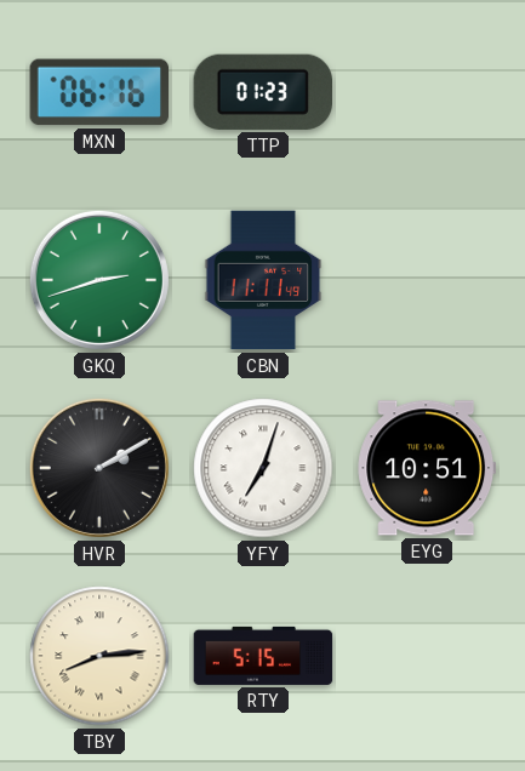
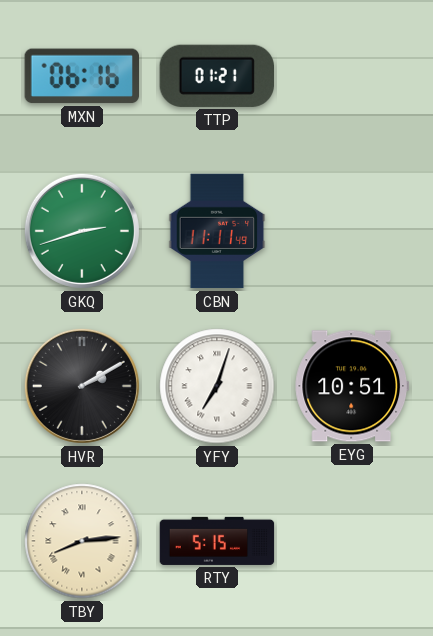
TTP: 01:23 -> 01:21
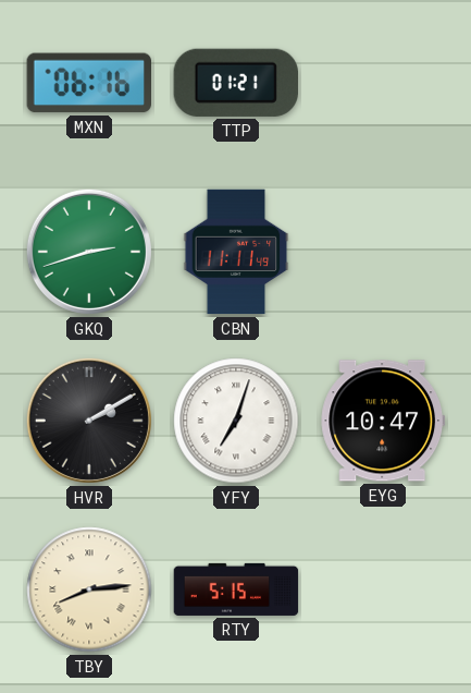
EYG: 10:51 -> 10:47
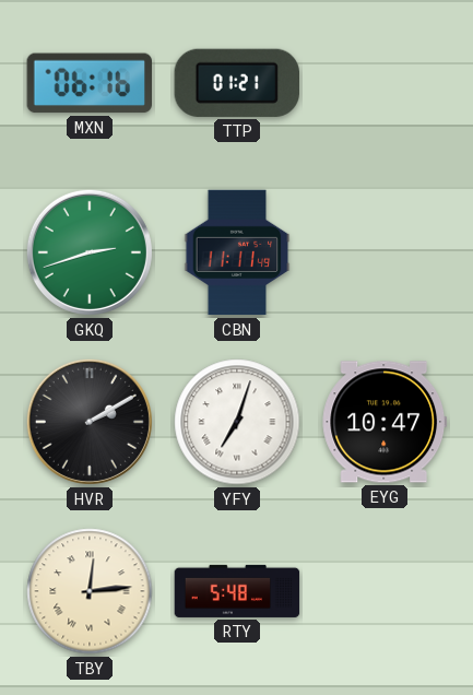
TBY: 8:14 -> 12:14
RTY: 5:15 -> 5:48
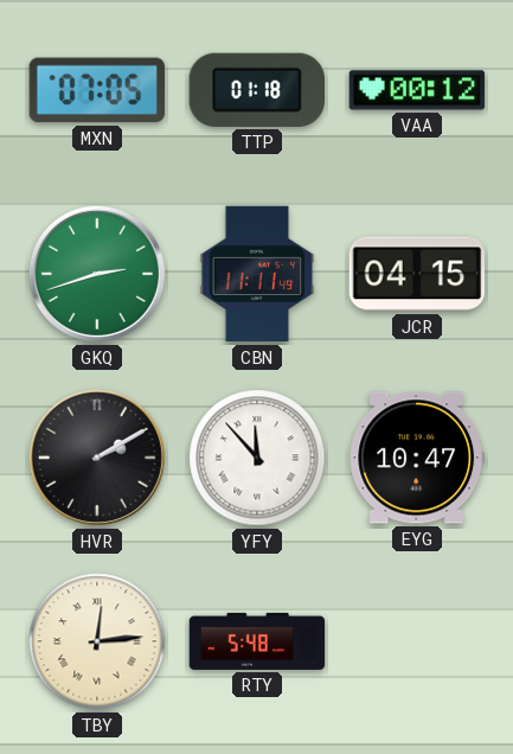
MXN: 06:16 -> 07:05
TTP: 01:21 -> 01:18
VAA: none -> 00:12
JCR: none -> 04:15
YFY: 7:03 -> 11:53
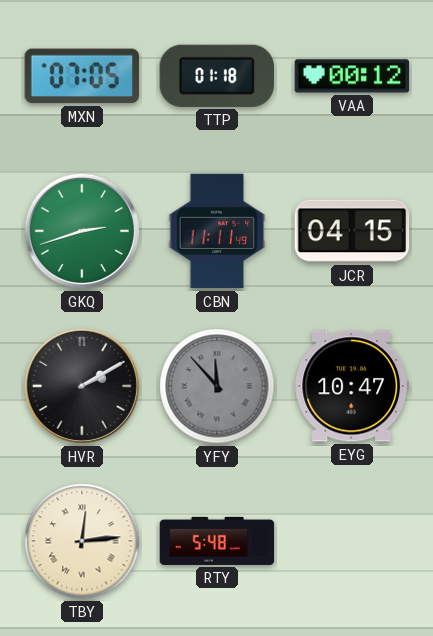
YFY dial: white -> grey
